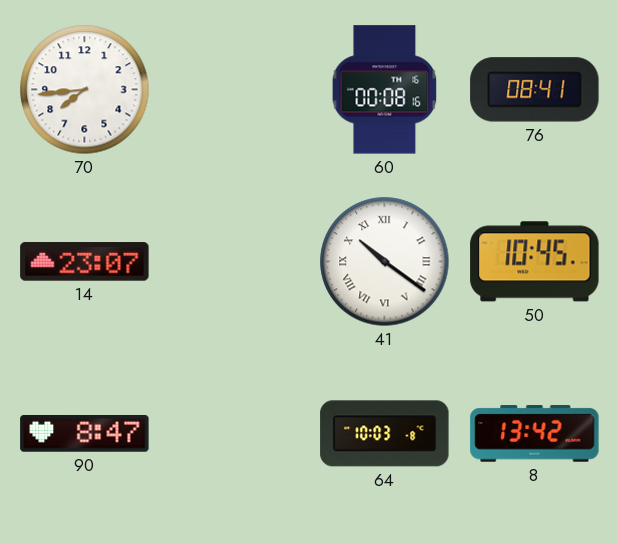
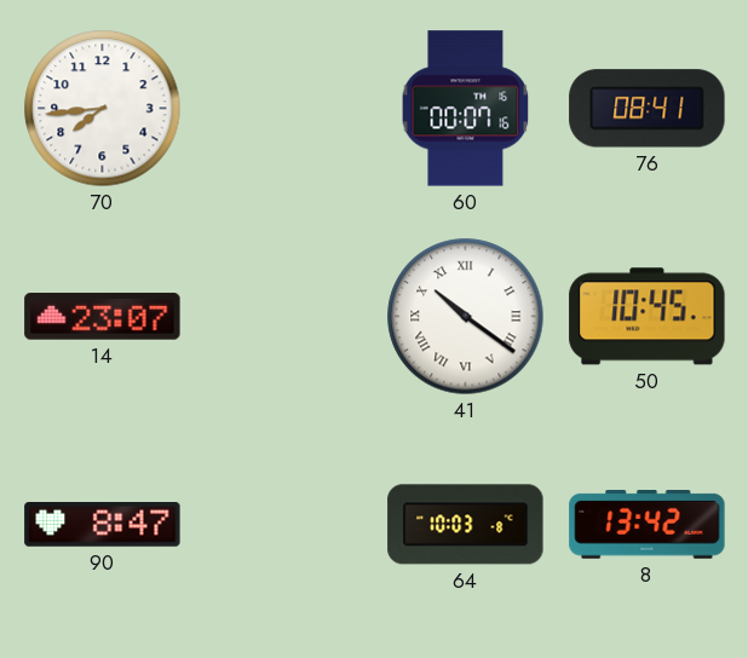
60: 00:08 -> 00:07
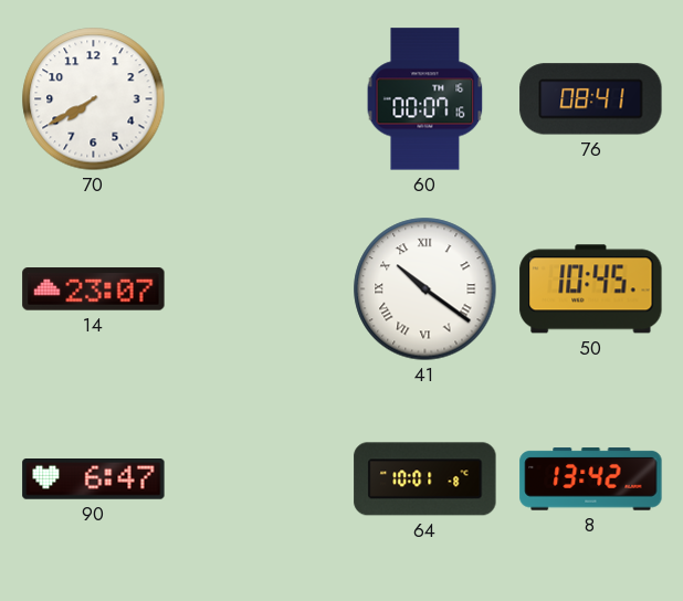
70: 7:44 -> 7:40
90: 8:47 -> 6:47
64: 10:03 -> 10:01
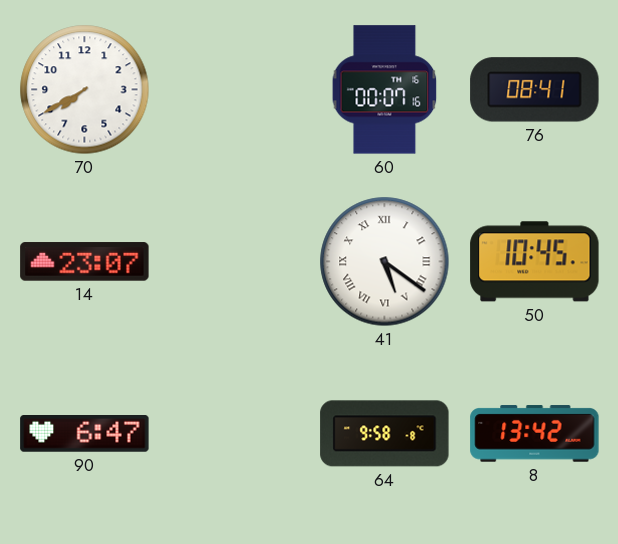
41: 10:21 -> 5:21
64: 10:01 -> 9:58
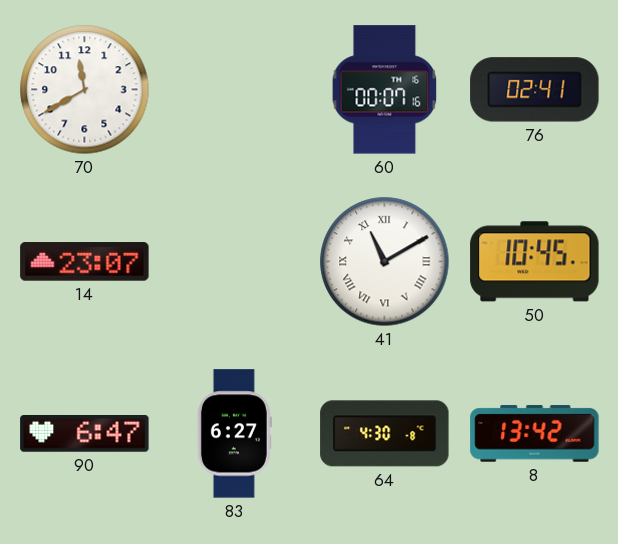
70: 7:40 -> 11:40
76: 08:41 -> 02:41
41: 5:21 -> 11:10
83: none -> 6:27
64: 9:58 -> 4:30
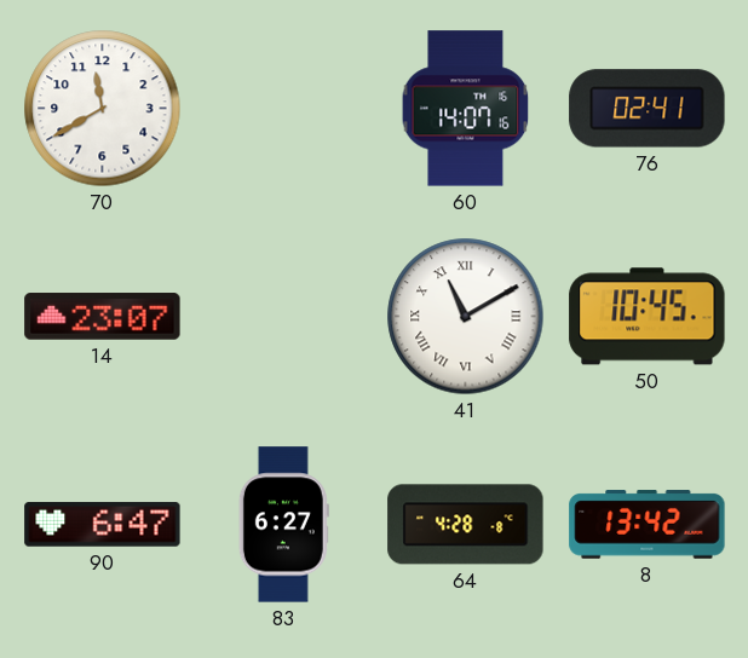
60: 00:07 -> 14:07
64: 4:30 -> 4:28
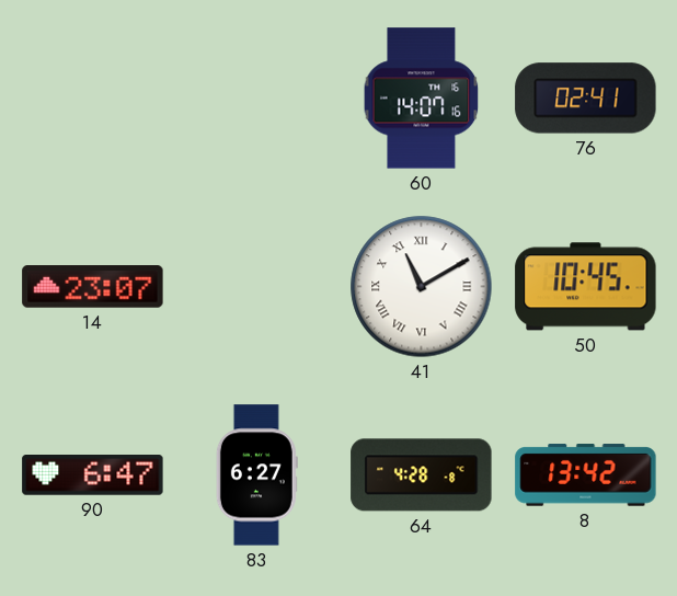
70: 11:40 -> none
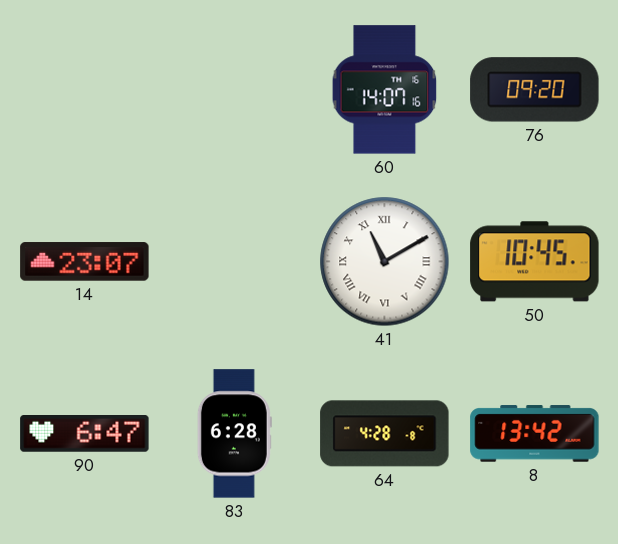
76: 02:41 -> 09:20
83: 6:27 -> 6:28
